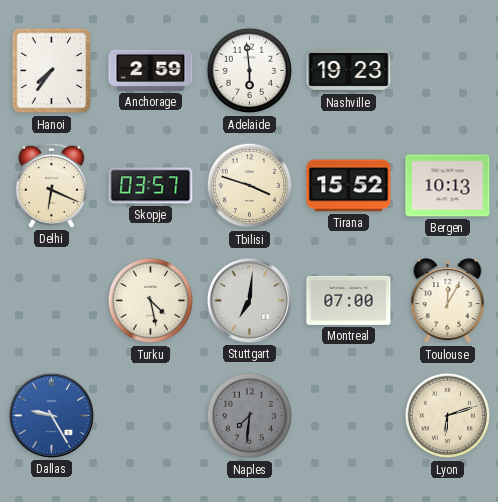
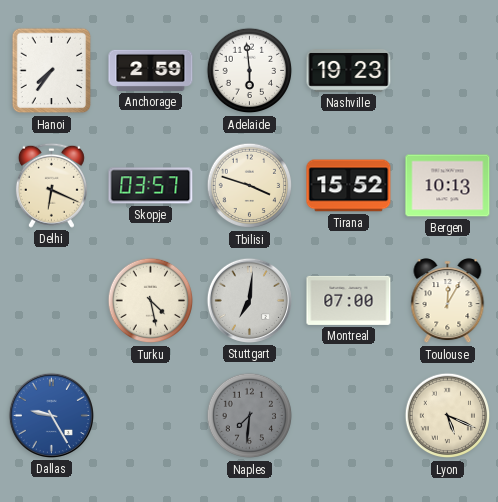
Lyon: 6:12 -> 5:19
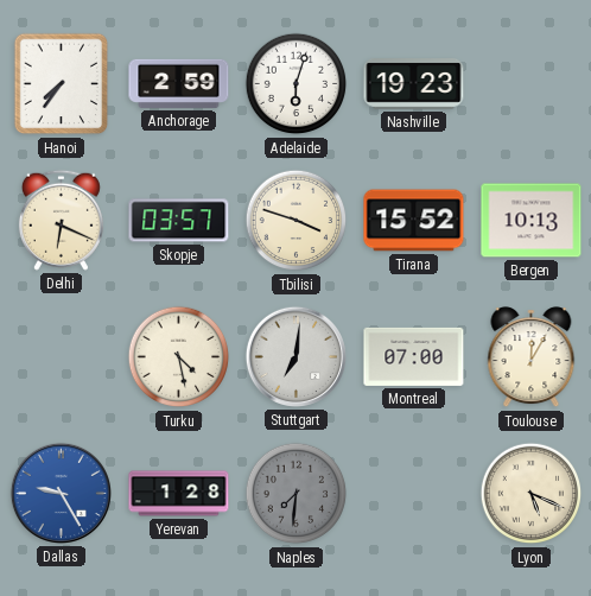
Adelaide: 5:59 -> 6:03
Yerevan: none -> 1:28
